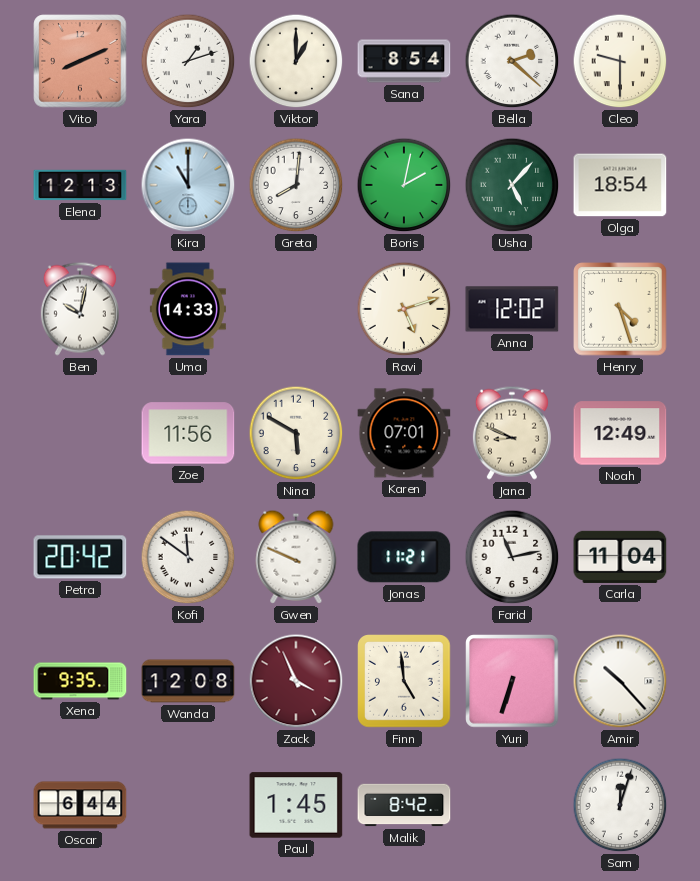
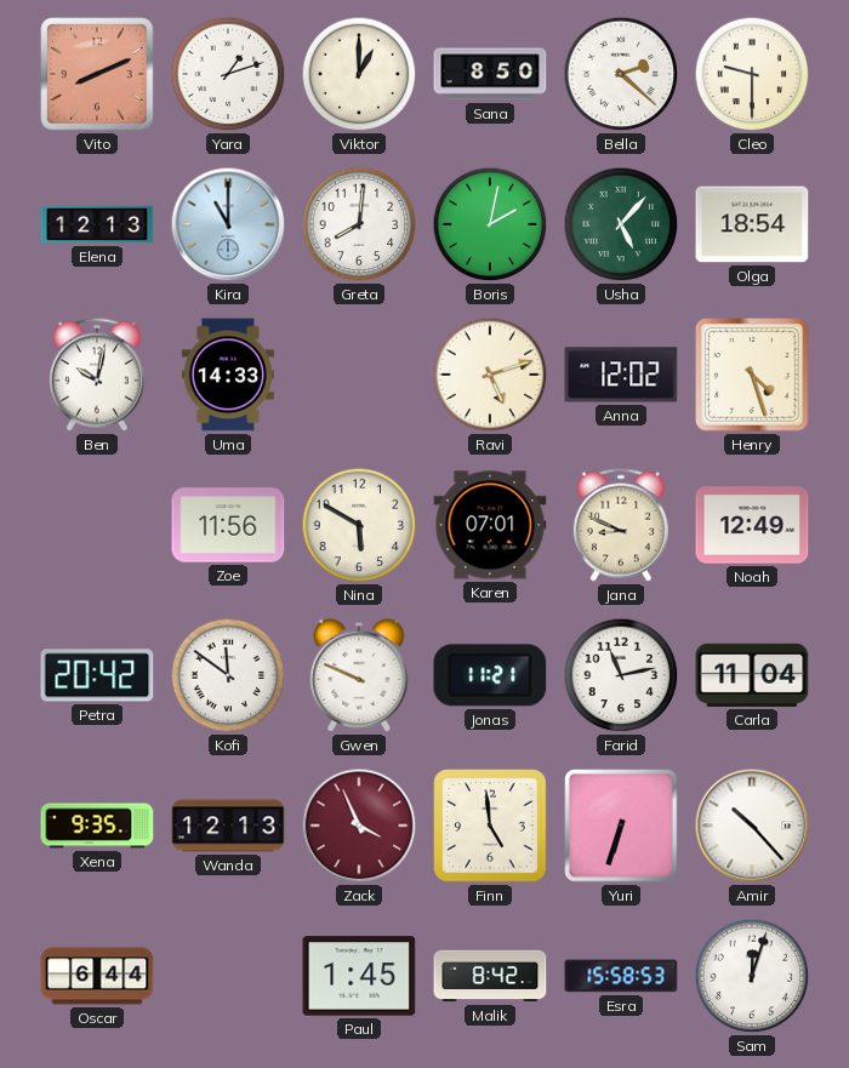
Sana: 8:54 -> 8:50
Wanda: 12:08 -> 12:13
Esra: none -> 15:58
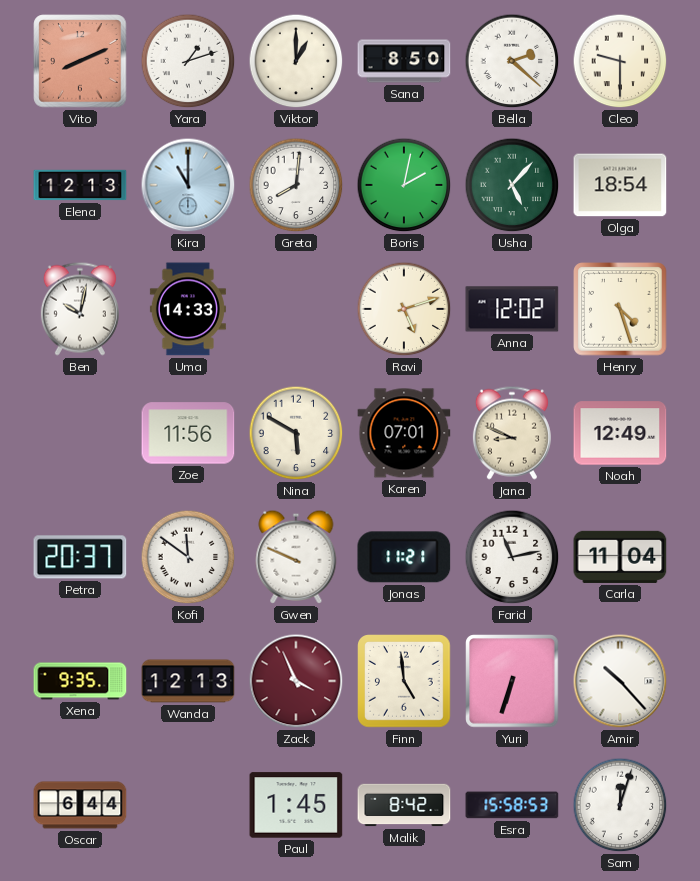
Petra: 20:42 -> 20:37
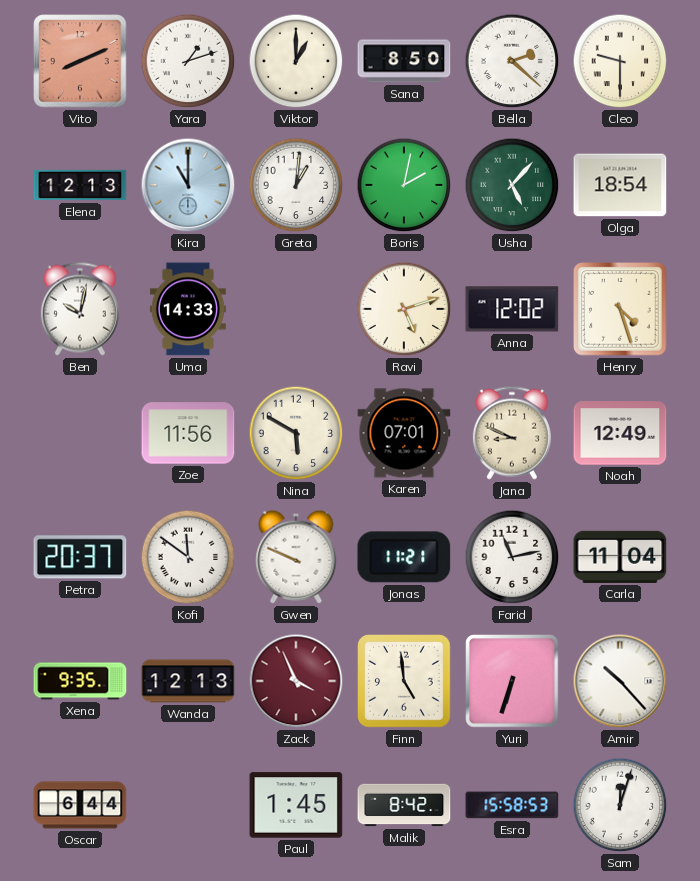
Greta: 8:01 -> 1:01
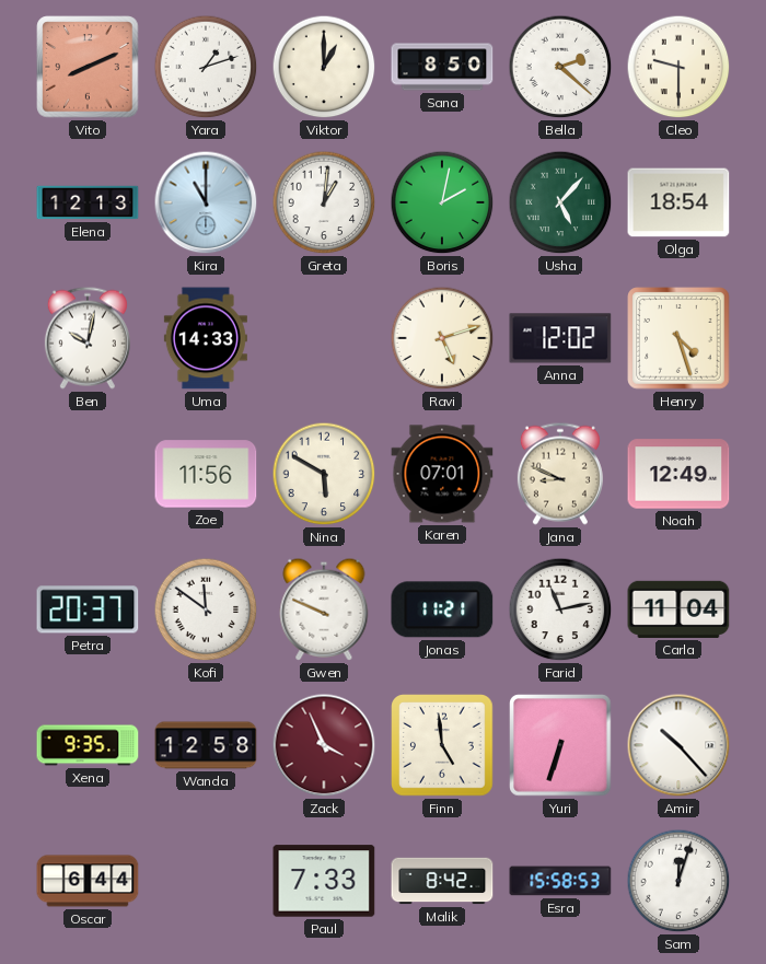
Wanda: 12:13 -> 12:58
Paul: 1:45 -> 7:33
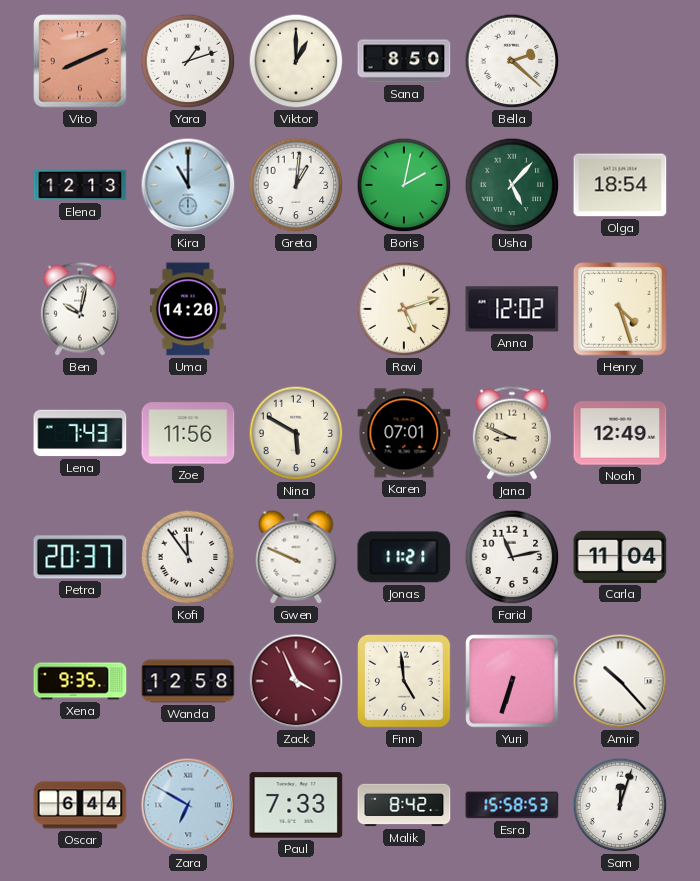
Cleo: 9:30 -> none
Uma: 14:33 -> 14:20
Lena: none -> 7:43
Kofi: 11:51 -> 11:54
Zara: none -> 6:50
